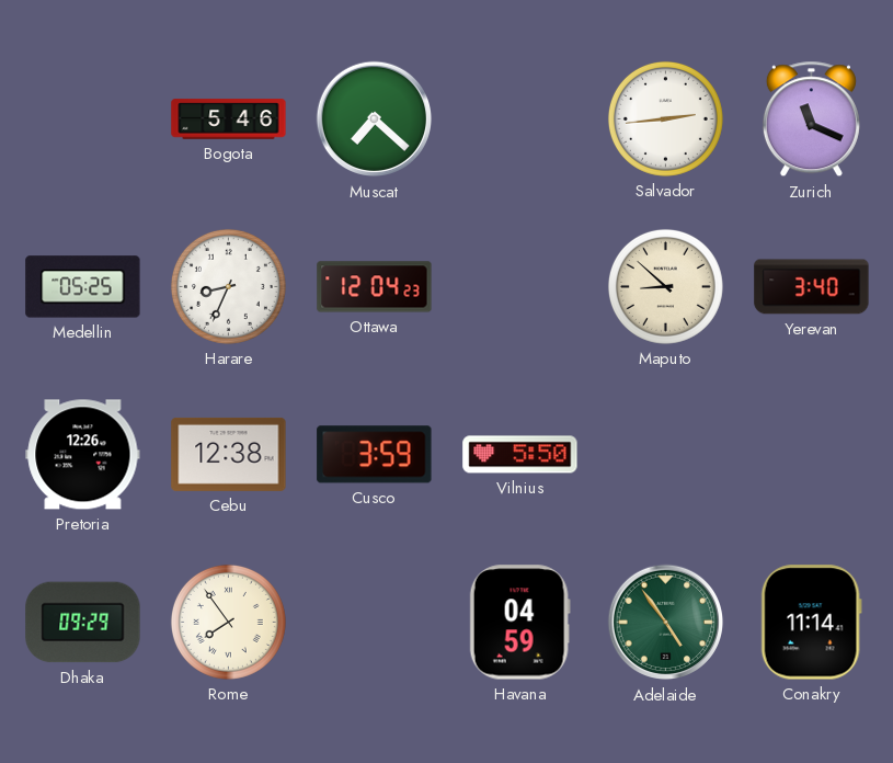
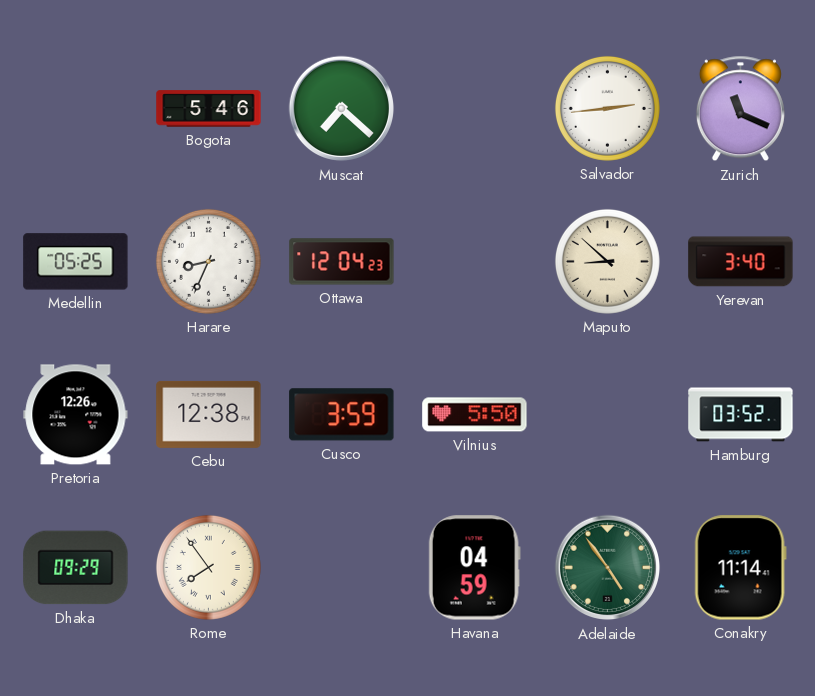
Hamburg: none -> 03:52
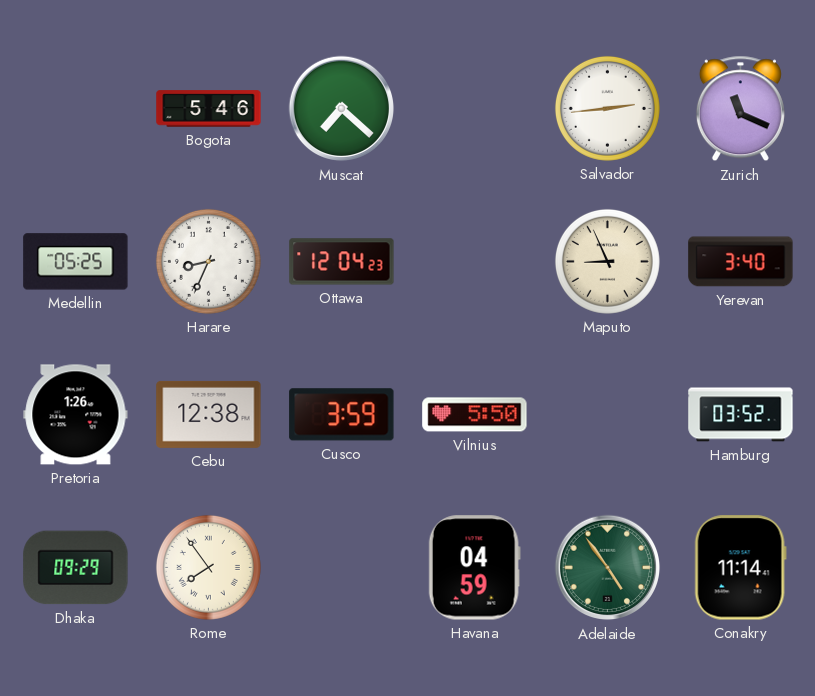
Maputo: 8:52 -> 8:56
Pretoria: 12:26 -> 1:26
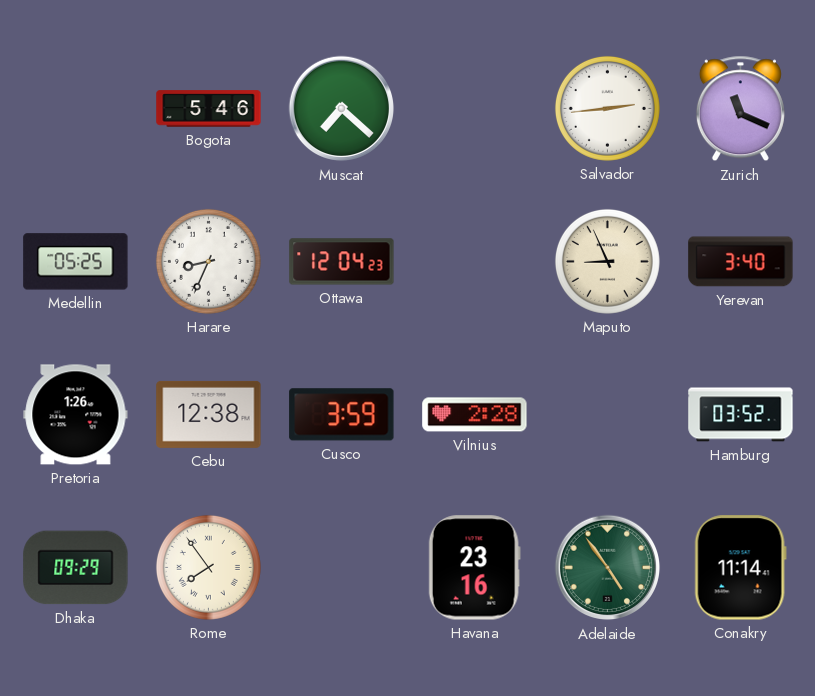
Vilnius: 5:50 -> 2:28
Havana: 04:59 -> 23:16
